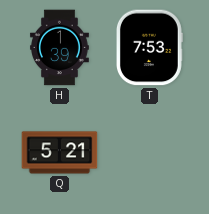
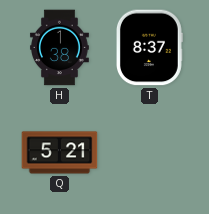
H: 1:39 -> 1:38
T: 7:53 -> 8:37
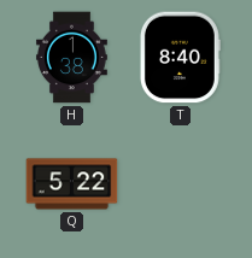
T: 8:37 -> 8:40
Q: 5:21 -> 5:22
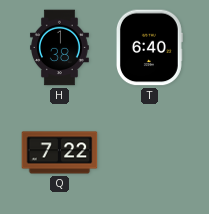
T: 8:40 -> 6:40
Q: 5:22 -> 7:22
